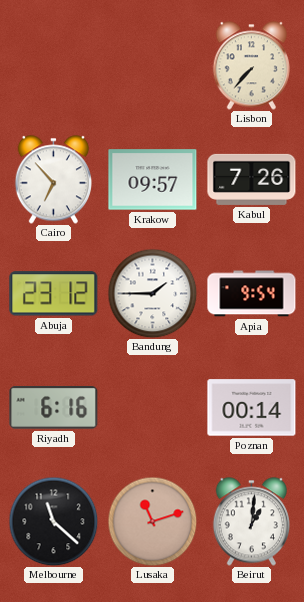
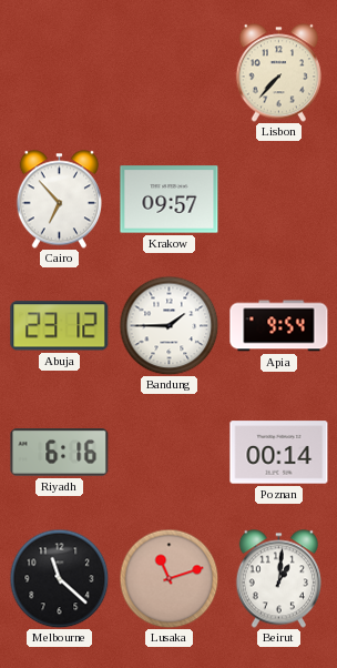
Kabul: 7:26 -> none
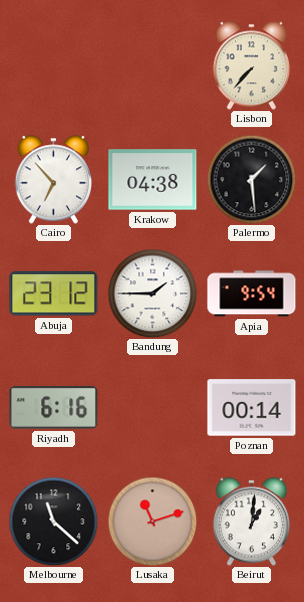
Krakow: 09:57 -> 04:38
Palermo: none -> 1:29
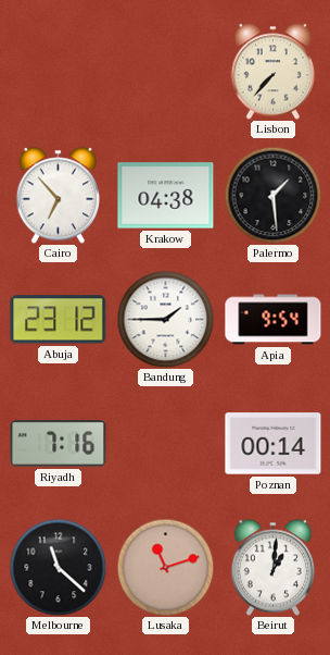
Riyadh: 6:16 -> 7:16
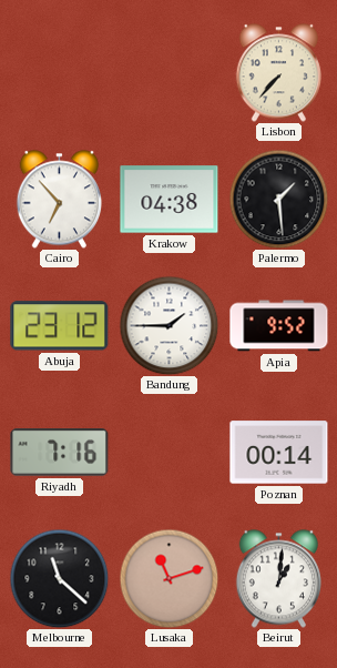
Apia: 9:54 -> 9:52
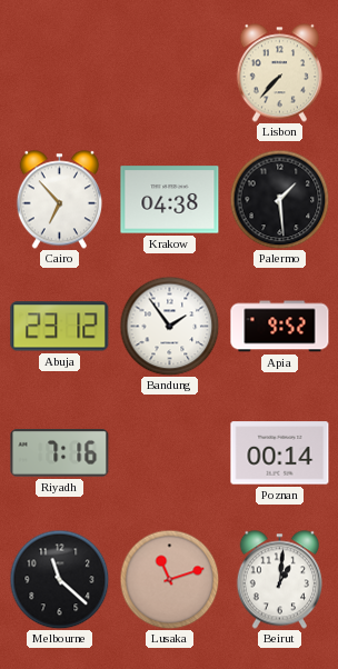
Bandung: 1:45 -> 1:54
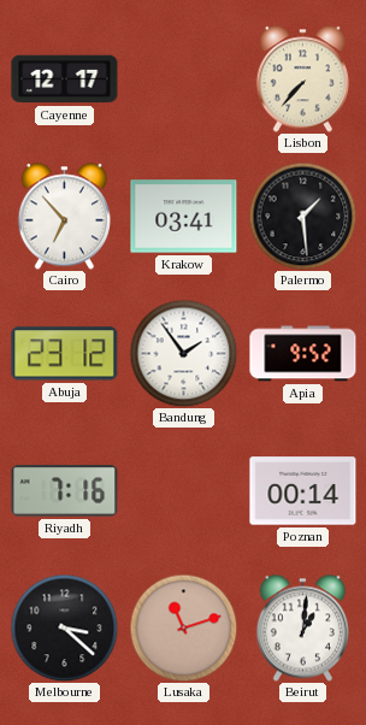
Cayenne: none -> 12:17
Krakow: 04:38 -> 03:41
Melbourne: 11:22 -> 3:22
